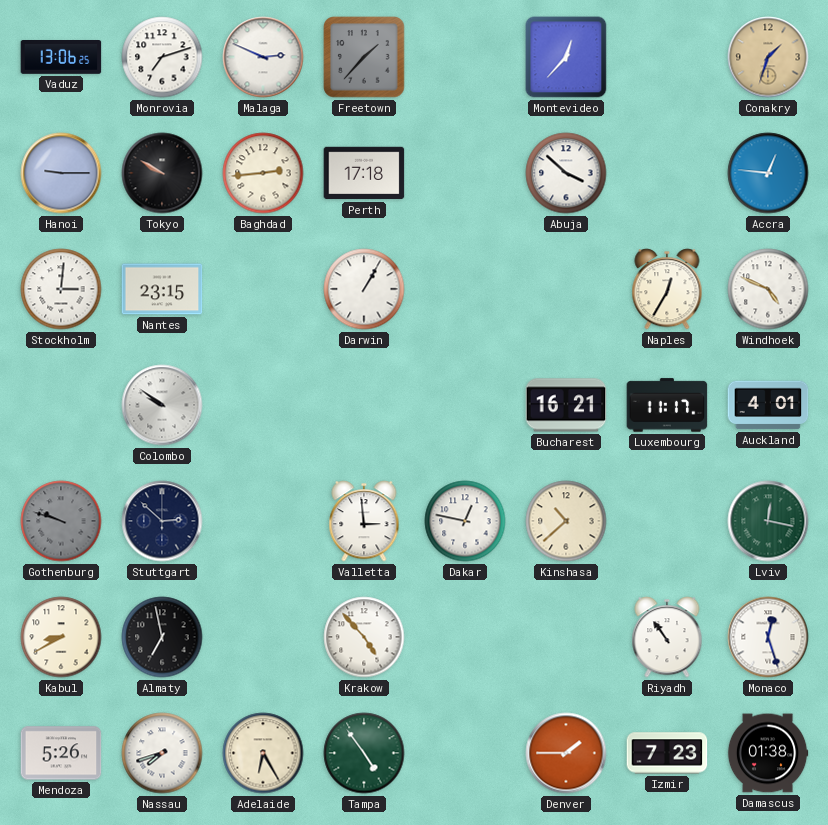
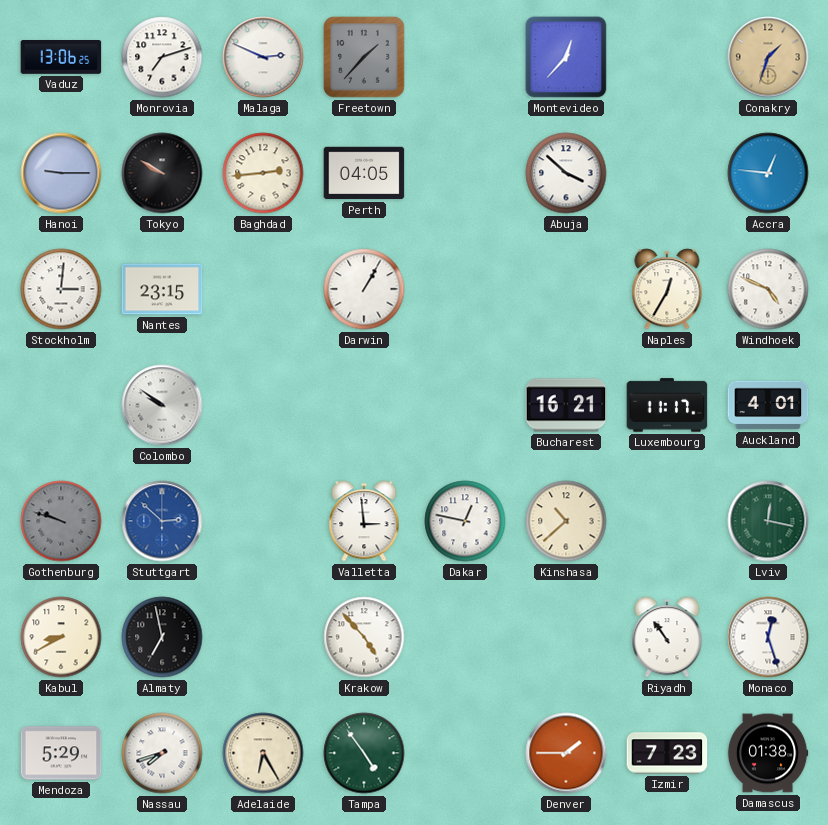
Perth: 17:18 -> 04:05
Stuttgart dial: navy -> blue
Mendoza: 5:26 -> 5:29
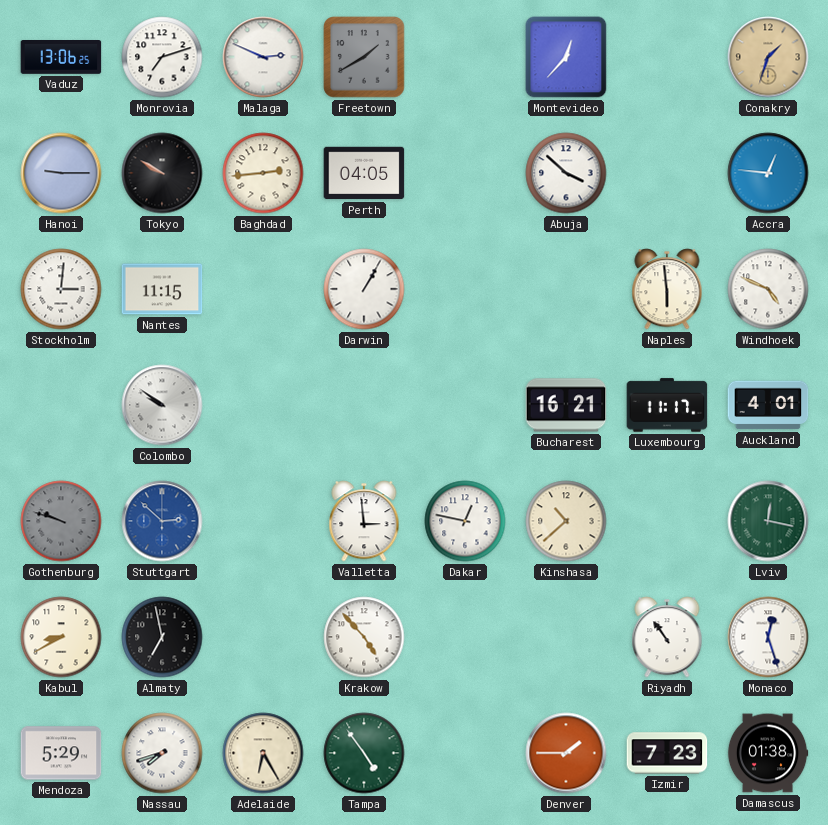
Freetown: 1:37 -> 1:40
Nantes: 23:15 -> 11:15
Naples: 12:35 -> 5:59
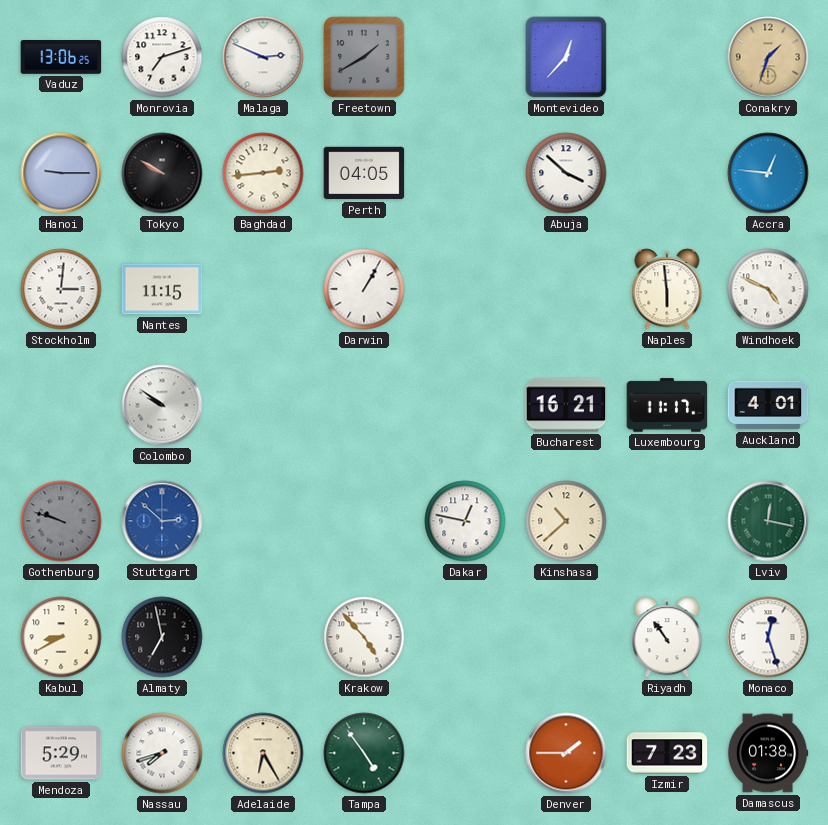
Valletta: 2:59 -> none
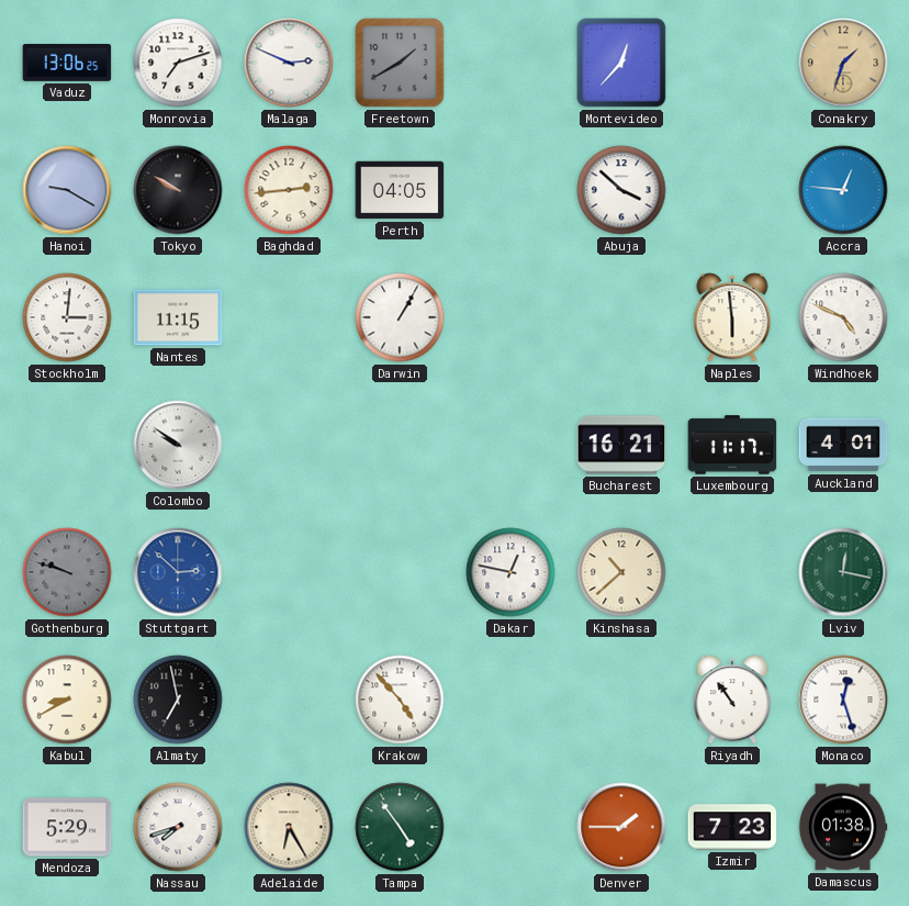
Hanoi: 9:15 -> 9:20
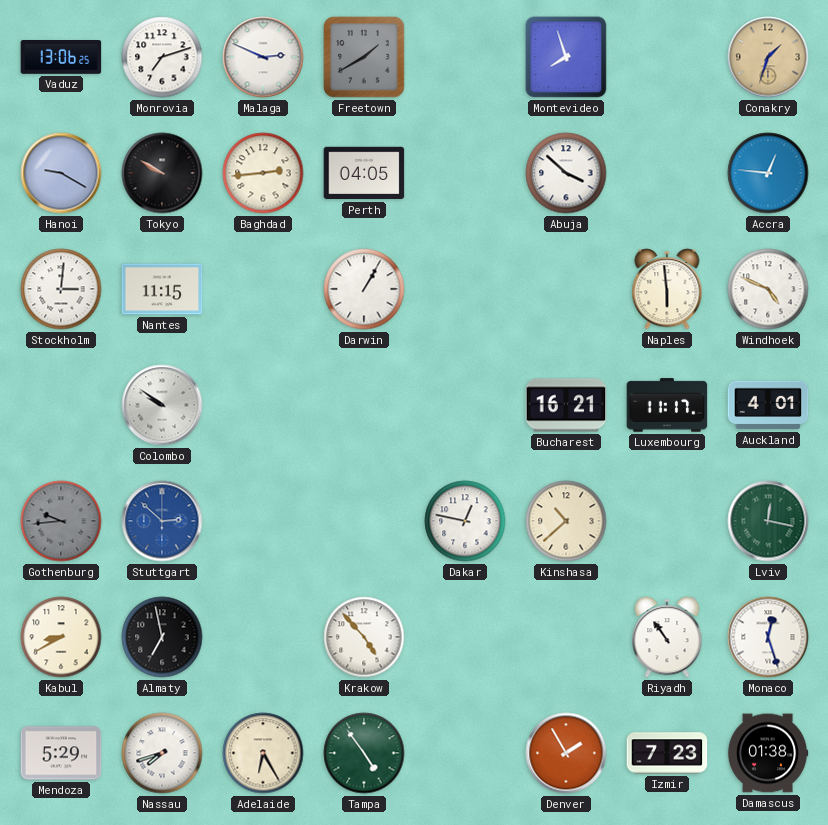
Montevideo: 12:37 -> 7:57
Gothenburg: 9:48 -> 9:44
Denver: 1:45 -> 1:55
